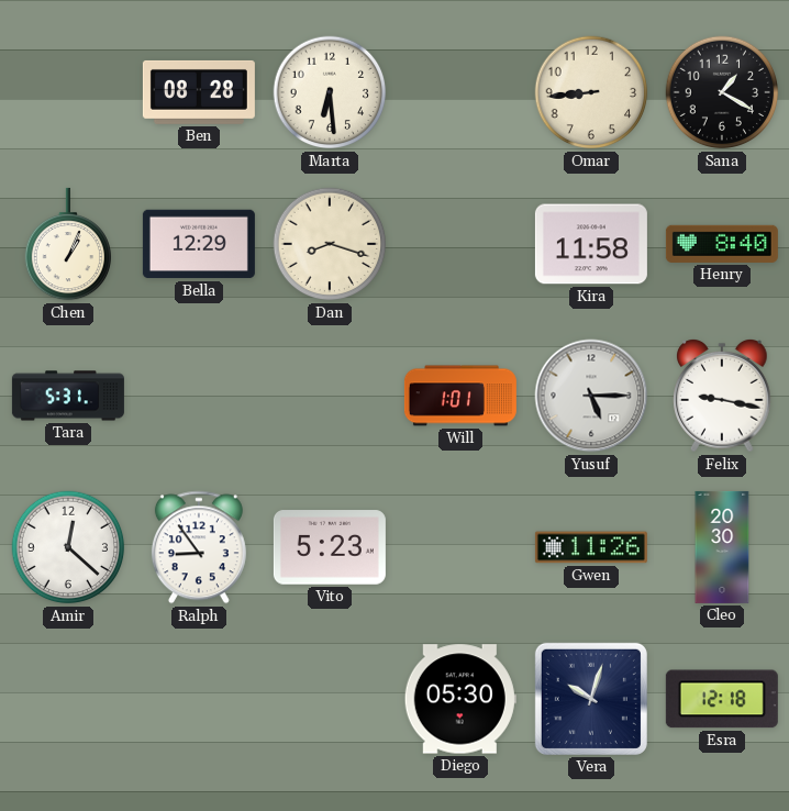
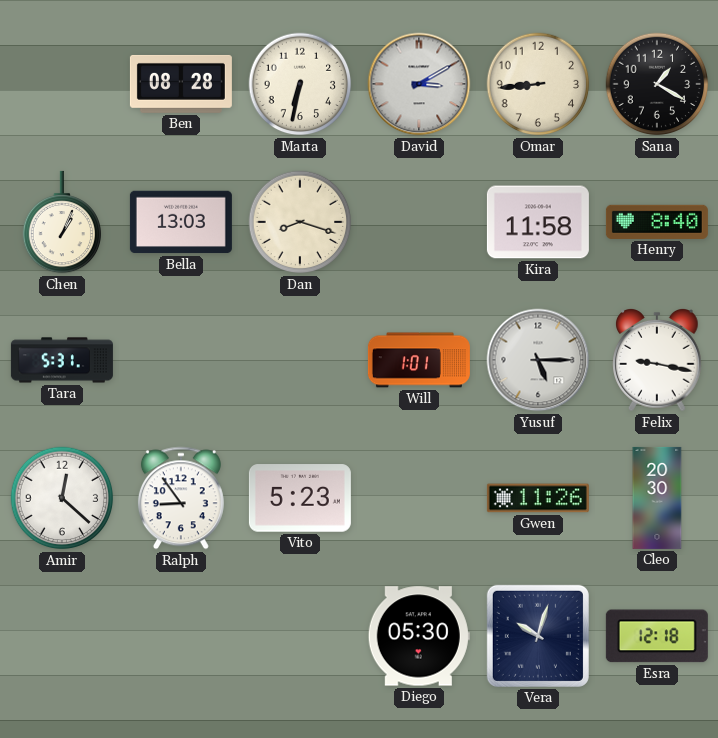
Marta: 6:29 -> 6:32
David: none -> 3:10
Bella: 12:29 -> 13:03
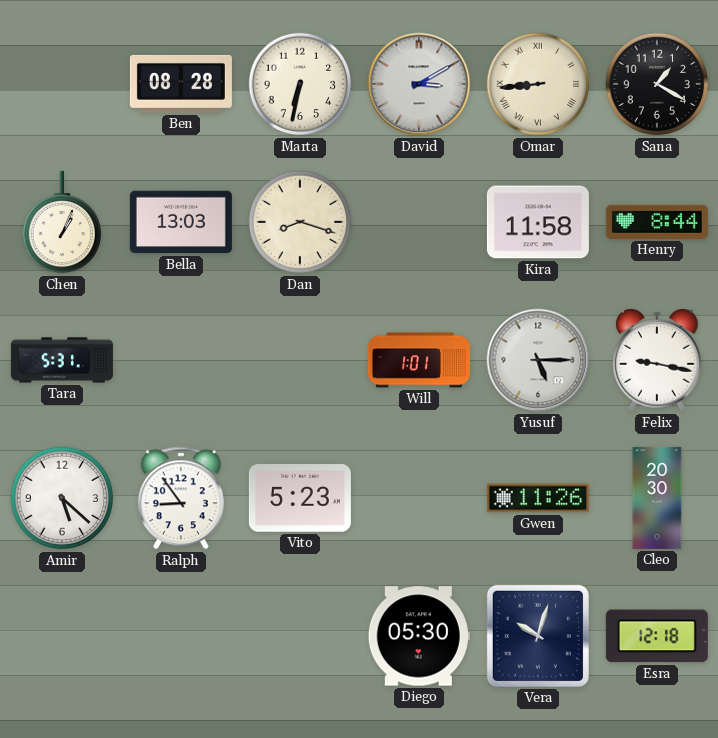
Omar numerals: Arabic -> Roman
Henry: 8:40 -> 8:44
Amir: 12:22 -> 5:22
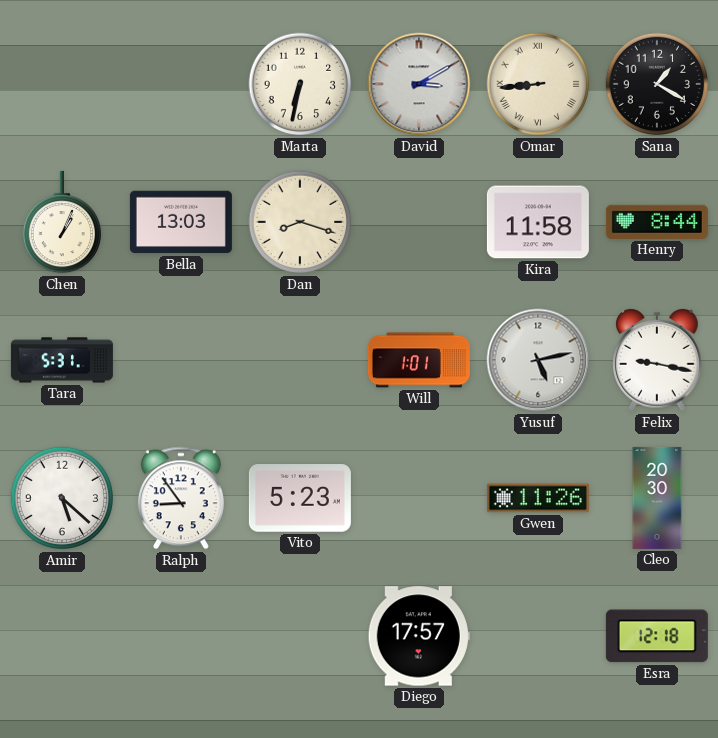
Ben: 08:28 -> none
Yusuf: 5:15 -> 5:13
Diego: 05:30 -> 17:57
Vera: 10:03 -> none
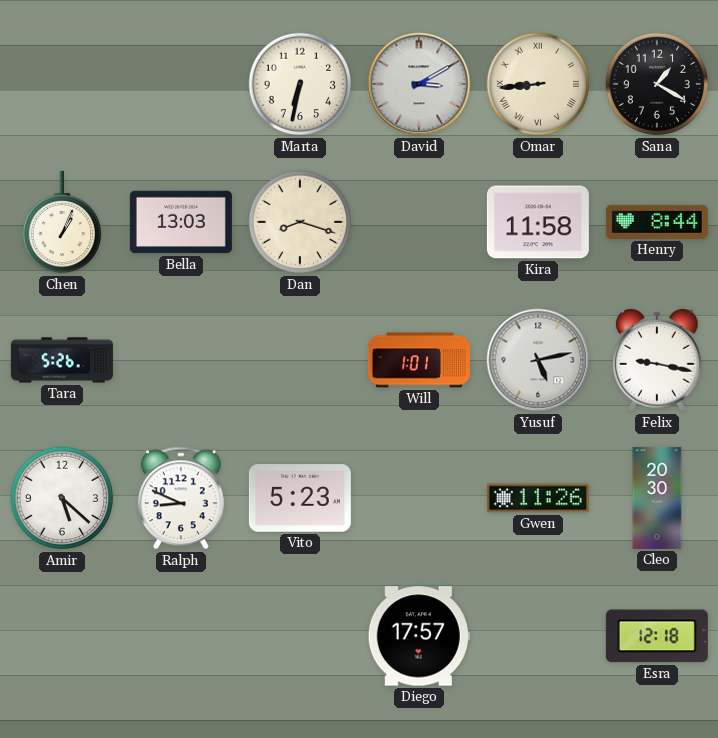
Tara: 5:31 -> 5:26
Ralph: 8:54 -> 8:49
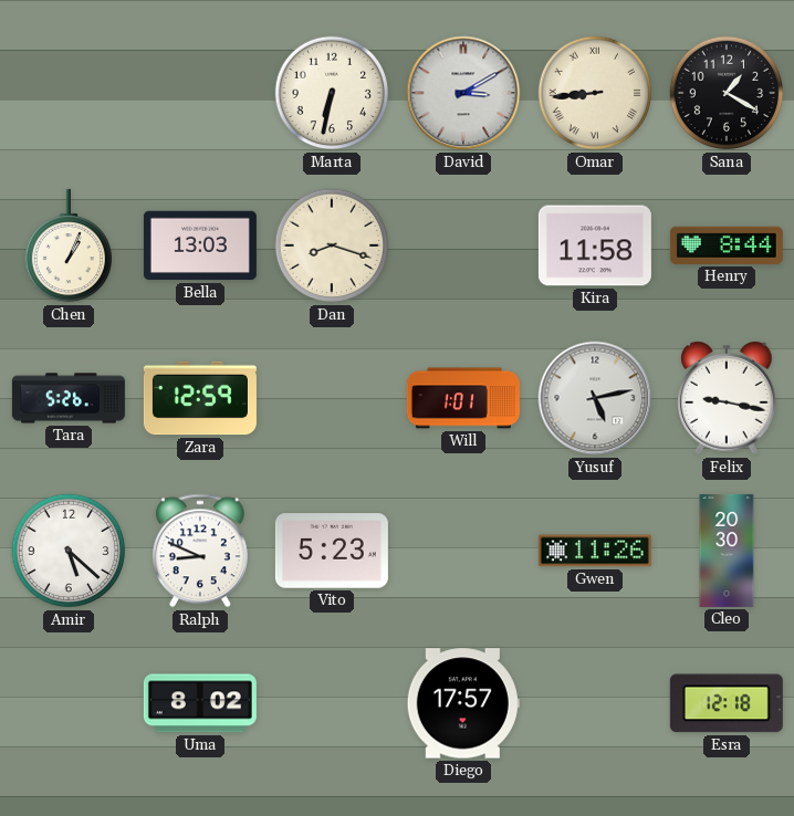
Zara: none -> 12:59
Uma: none -> 8:02
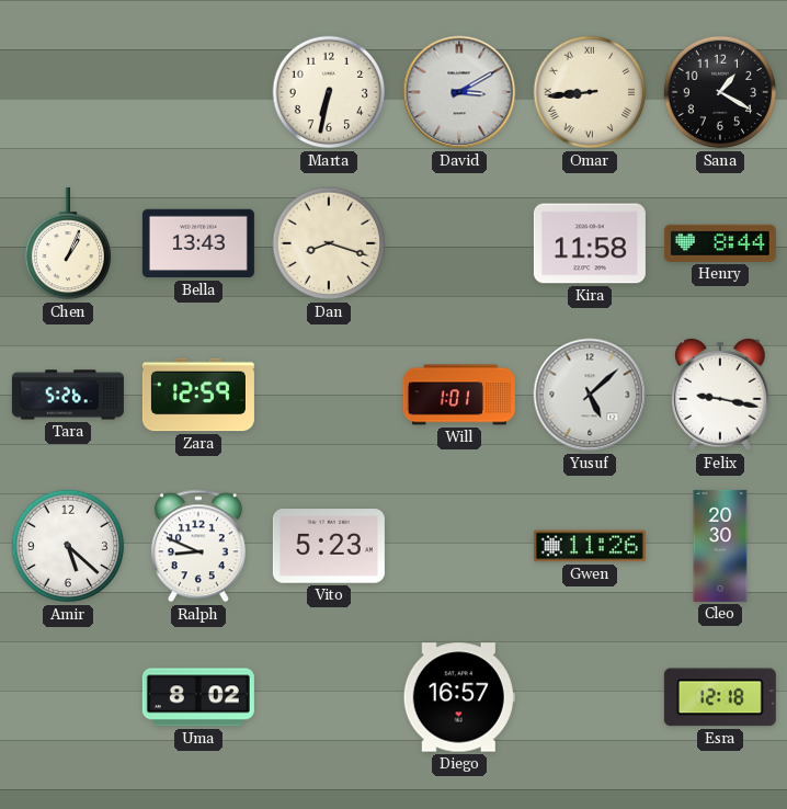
Bella: 13:03 -> 13:43
Yusuf: 5:13 -> 5:08
Diego: 17:57 -> 16:57
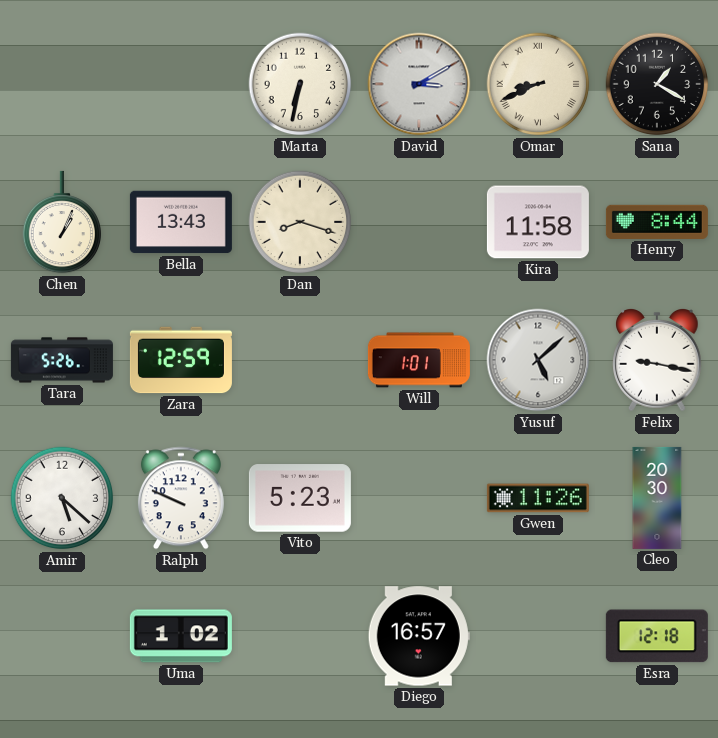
Omar: 8:44 -> 8:41
Ralph: 8:49 -> 9:49
Uma: 8:02 -> 1:02
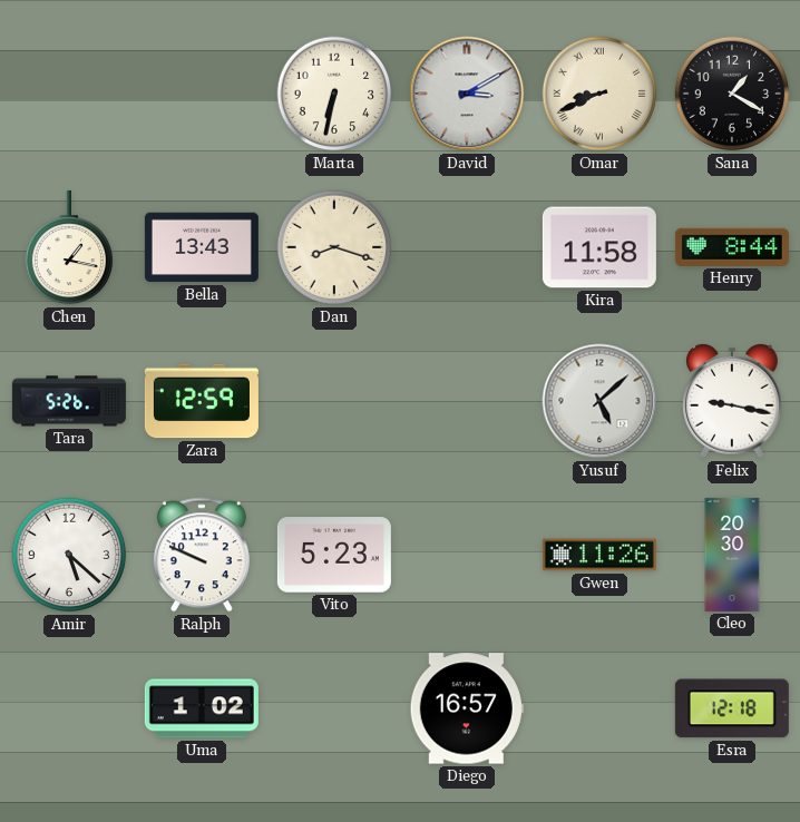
Chen: 1:04 -> 1:17
Will: 1:01 -> none
